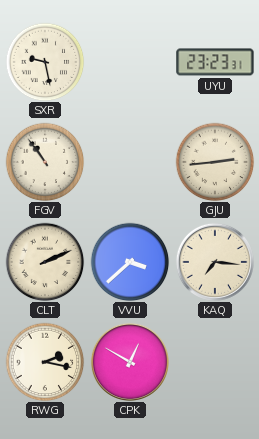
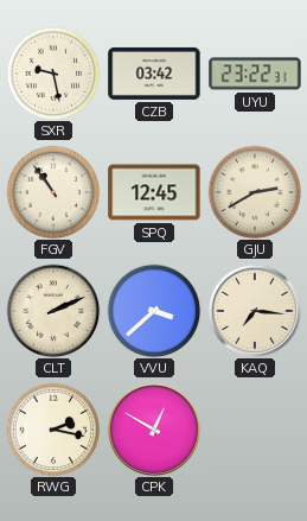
CZB: none -> 03:42
UYU: 23:23 -> 23:22
SPQ: none -> 12:45
GJU: 2:44 -> 2:40
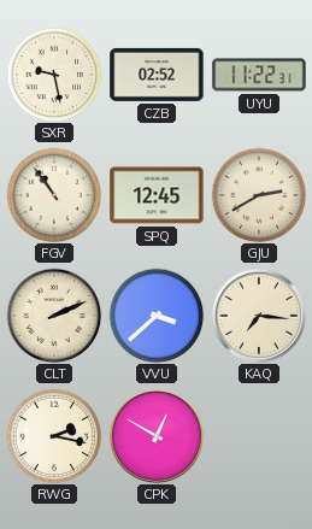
CZB: 03:42 -> 02:52
UYU: 23:22 -> 11:22
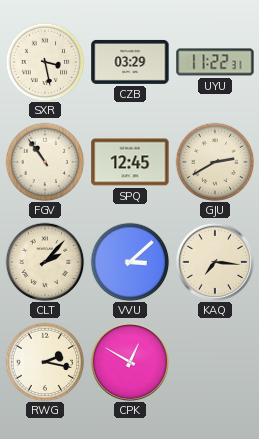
SXR: 9:28 -> 3:28
CZB: 02:52 -> 03:29
CLT: 2:11 -> 2:07
VVU: 3:38 -> 3:08
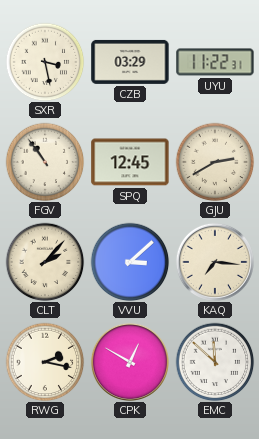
EMC: none -> 11:52
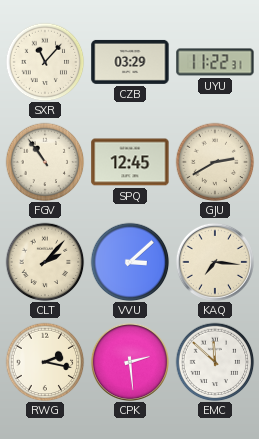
SXR: 3:28 -> 11:07
CPK: 12:50 -> 2:29
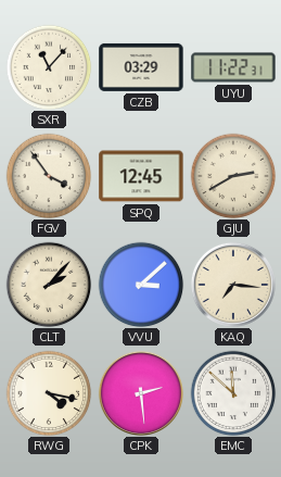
FGV: 10:54 -> 3:54
RWG: 2:17 -> 4:17
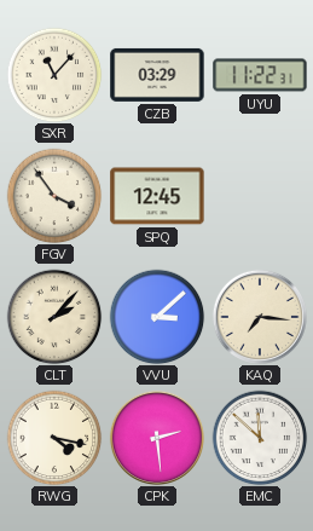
GJU: 2:40 -> none
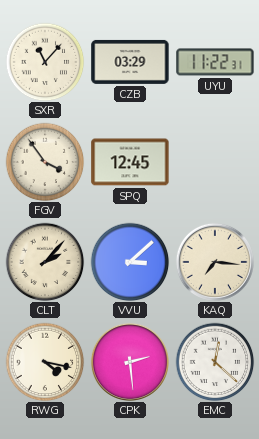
EMC: 11:52 -> 12:22
